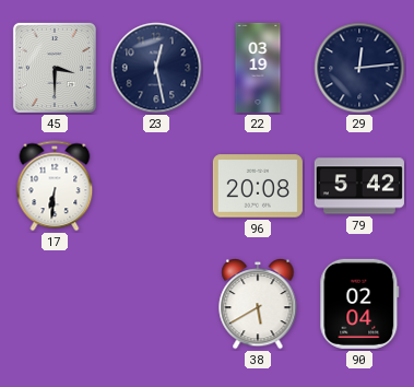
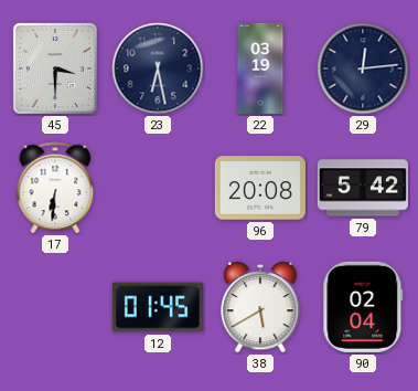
23: 12:28 -> 6:28
12: none -> 01:45
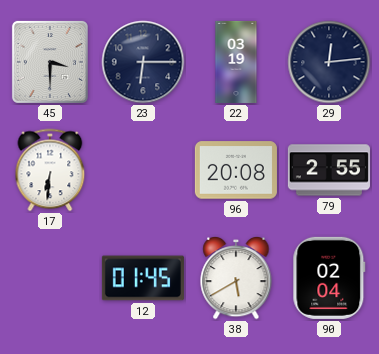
23: 6:28 -> 6:15
79: 5:42 -> 2:55
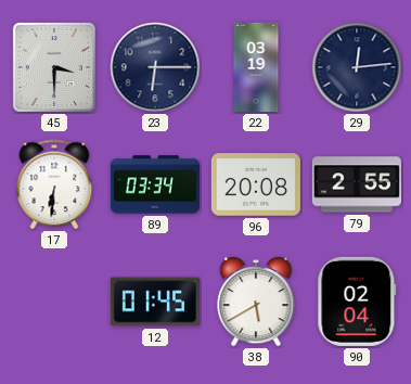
89: none -> 03:34
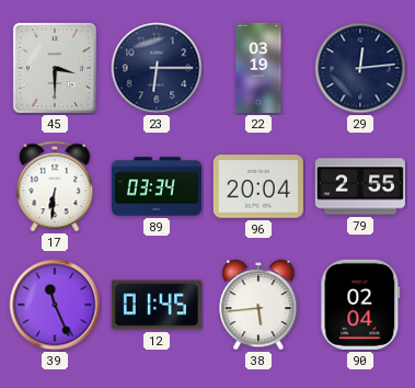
96: 20:08 -> 20:04
39: none -> 11:26
38: 5:40 -> 5:44
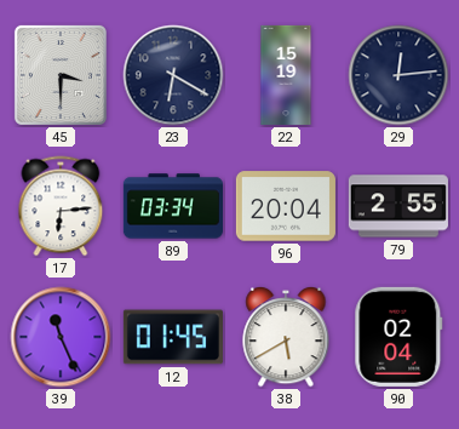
23: 6:15 -> 6:20
22: 03:19 -> 15:19
17: 6:31 -> 6:14
38: 5:44 -> 5:40
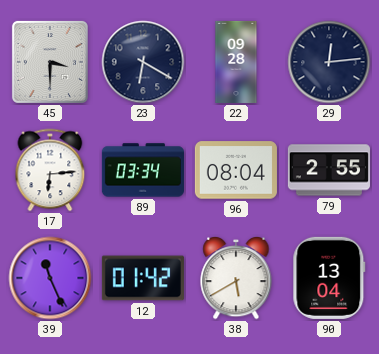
22: 15:19 -> 09:28
96: 20:04 -> 08:04
12: 01:45 -> 01:42
90: 02:04 -> 13:04
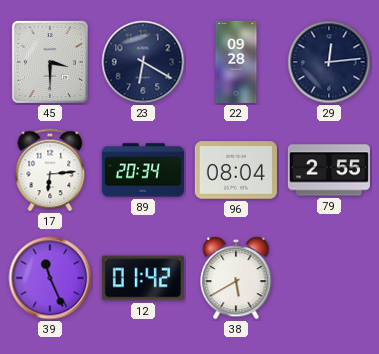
89: 03:34 -> 20:34
90: 13:04 -> none
